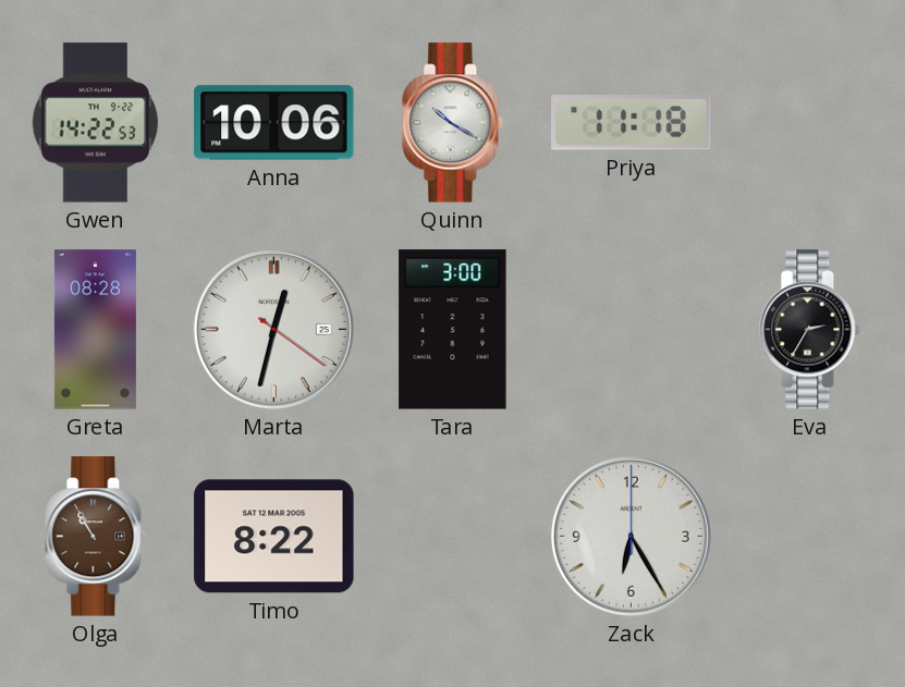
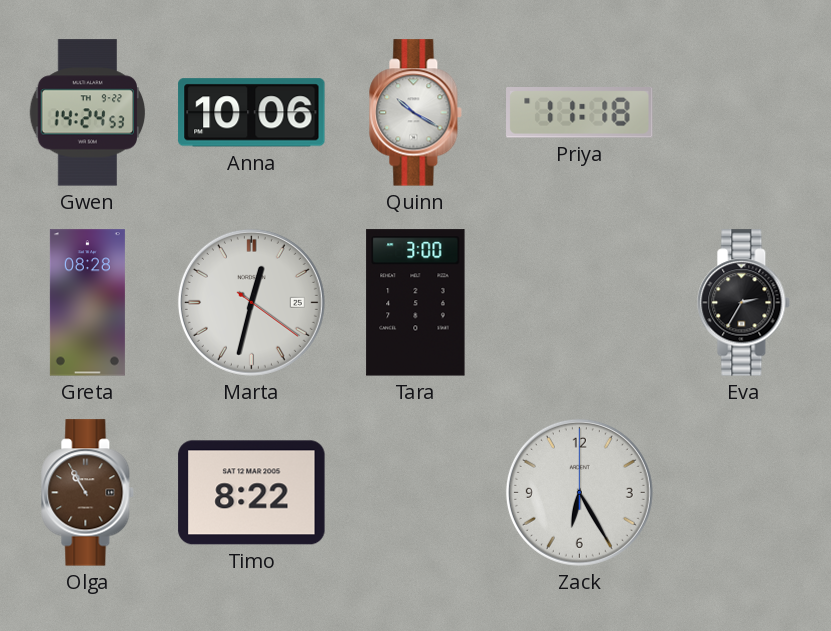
Gwen: 14:22 -> 14:24
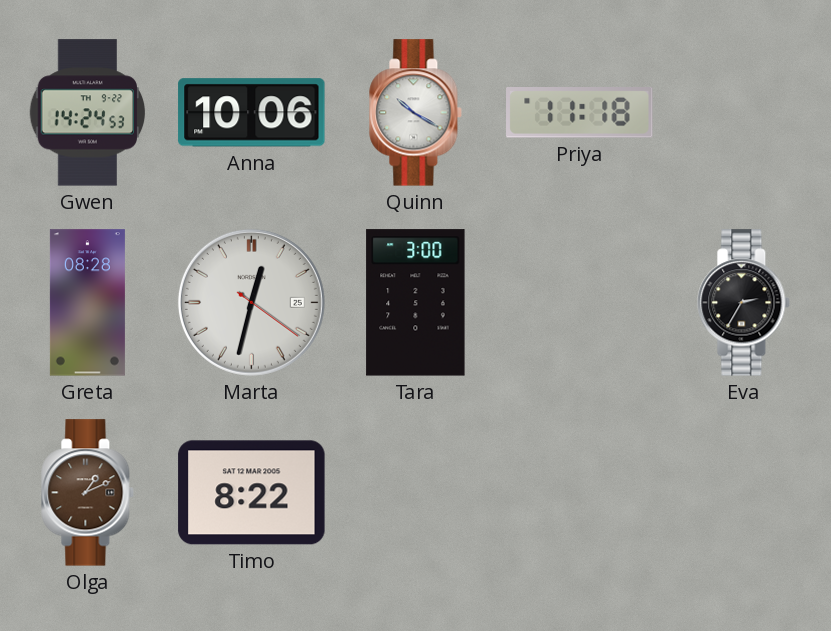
Olga: 10:55 -> 1:11
Zack: 6:25 -> none
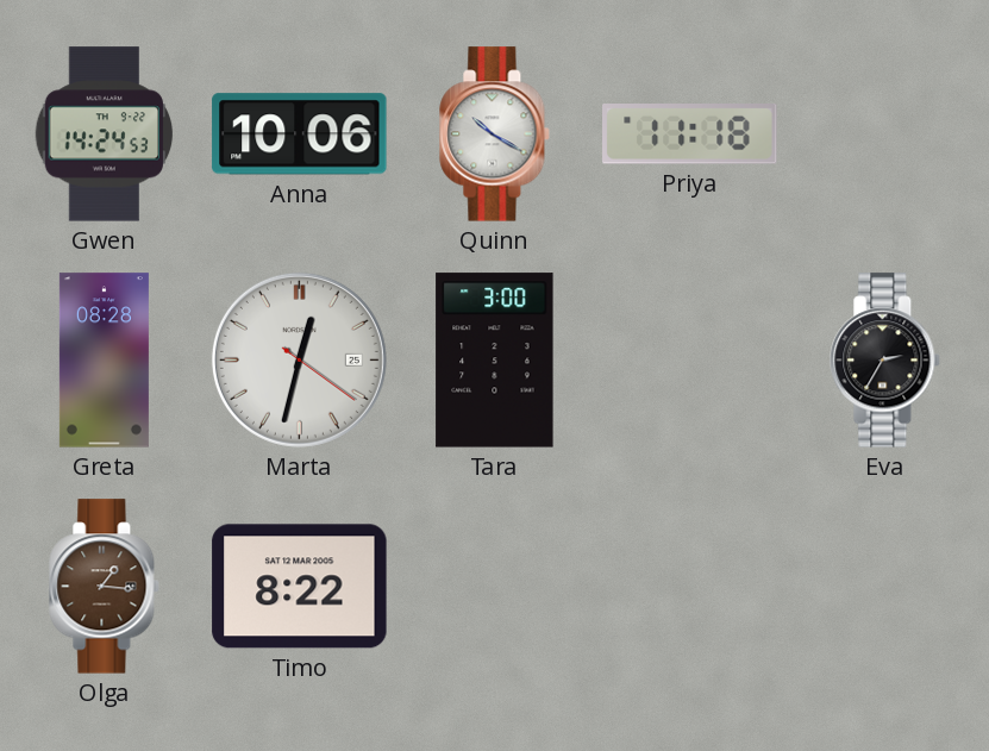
Olga: 1:11 -> 1:16
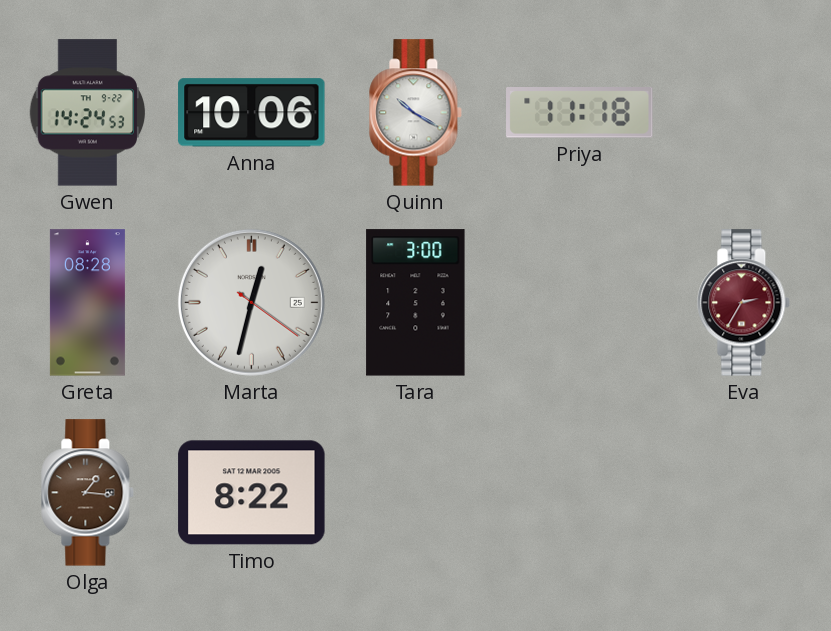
Eva dial: black -> burgundy
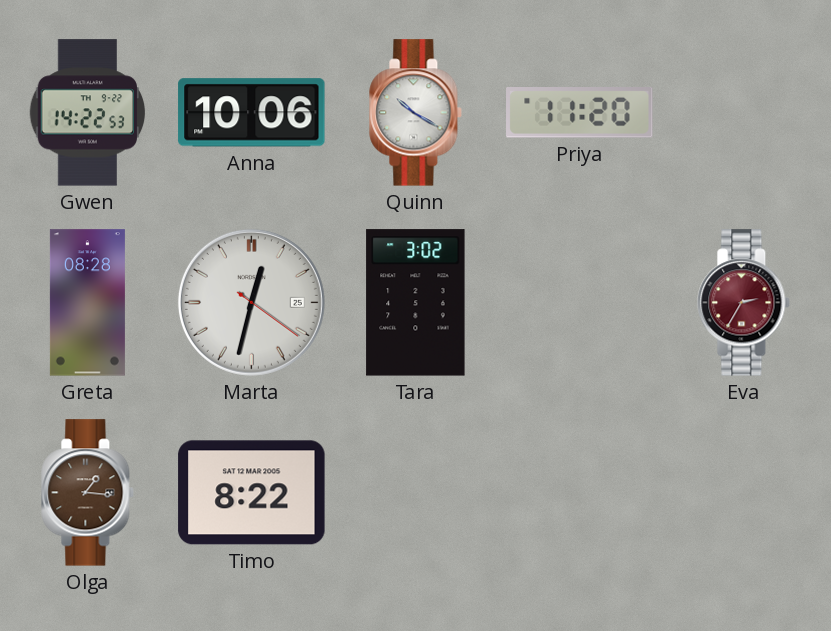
Gwen: 14:24 -> 14:22
Priya: 11:18 -> 11:20
Tara: 3:00 -> 3:02
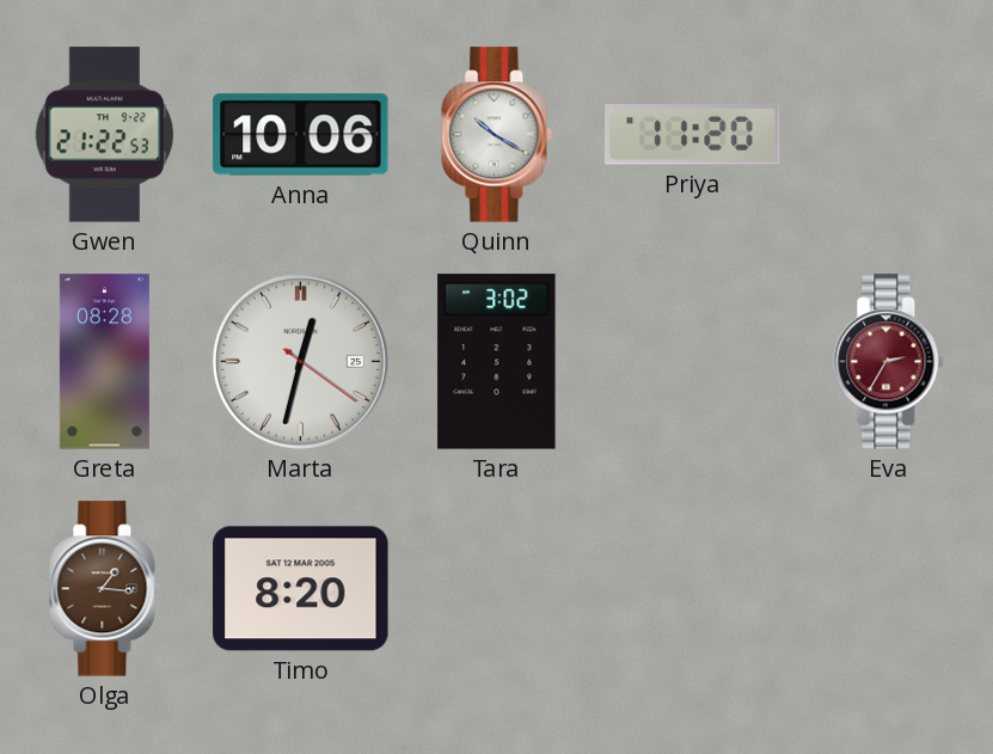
Gwen: 14:22 -> 21:22
Timo: 8:22 -> 8:20
